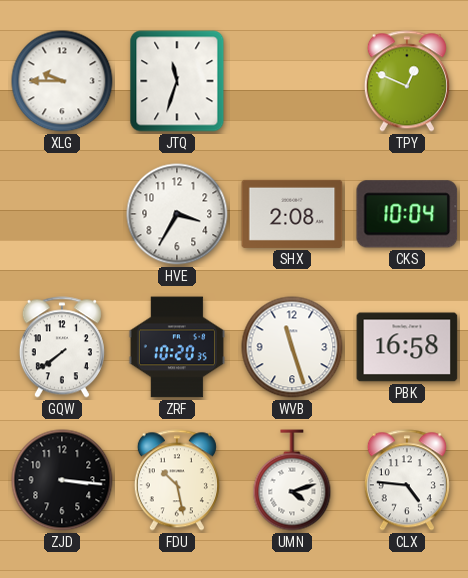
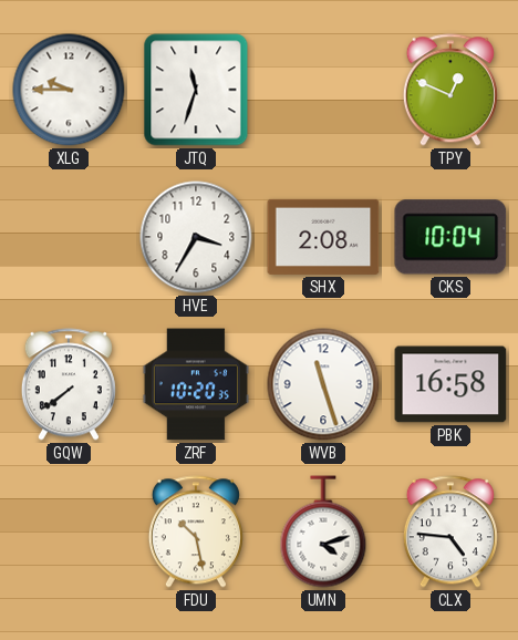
ZJD: 3:16 -> none
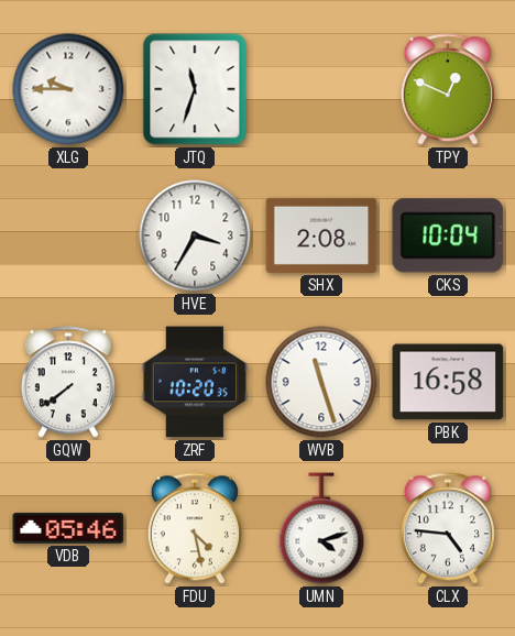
VDB: none -> 05:46
FDU: 10:28 -> 4:28
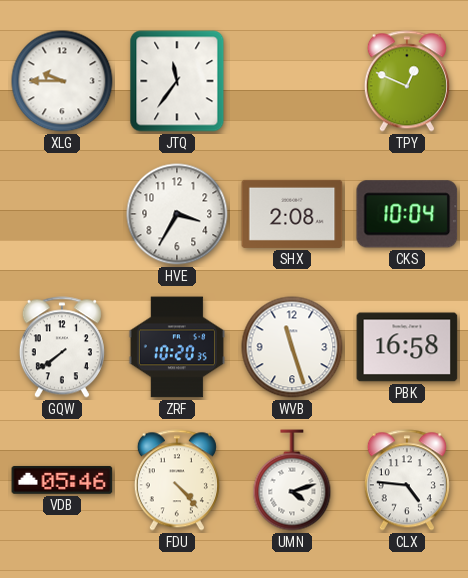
JTQ: 11:33 -> 11:36
FDU: 4:28 -> 4:23
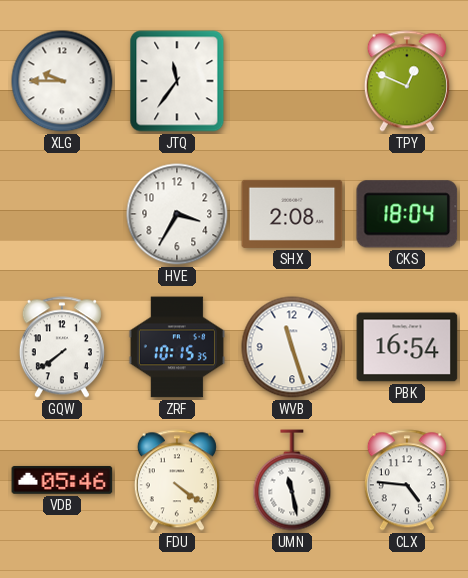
CKS: 10:04 -> 18:04
ZRF: 10:20 -> 10:15
PBK: 16:58 -> 16:54
FDU: 4:23 -> 4:21
UMN: 4:12 -> 11:28
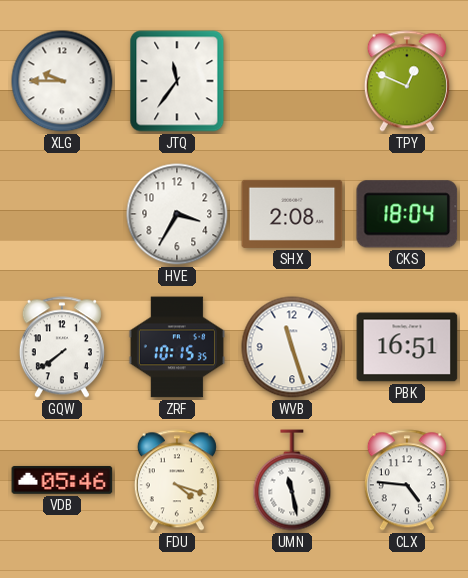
PBK: 16:54 -> 16:51
FDU: 4:21 -> 4:18
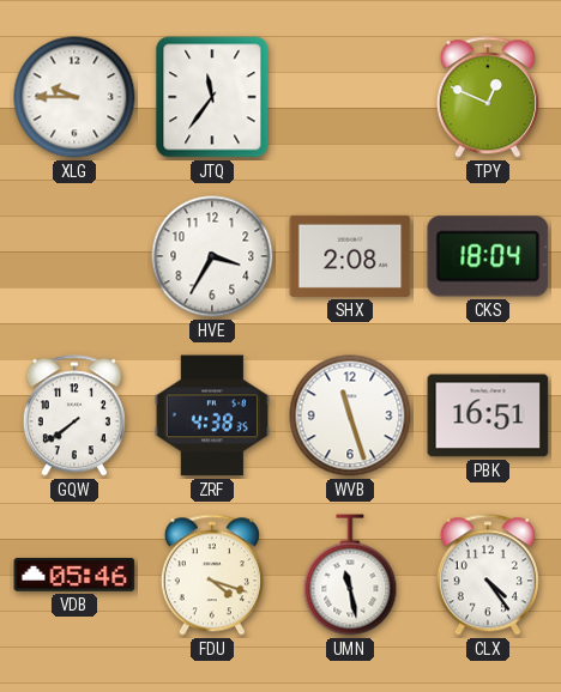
ZRF: 10:15 -> 4:38
CLX: 4:46 -> 4:24
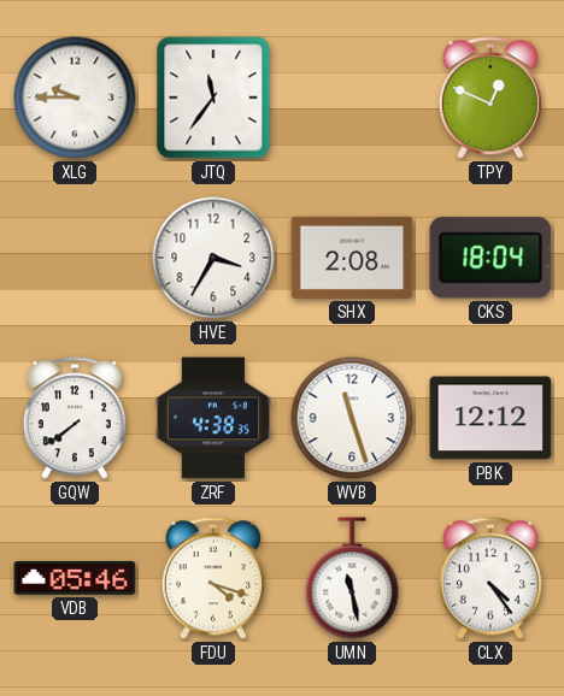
PBK: 16:51 -> 12:12
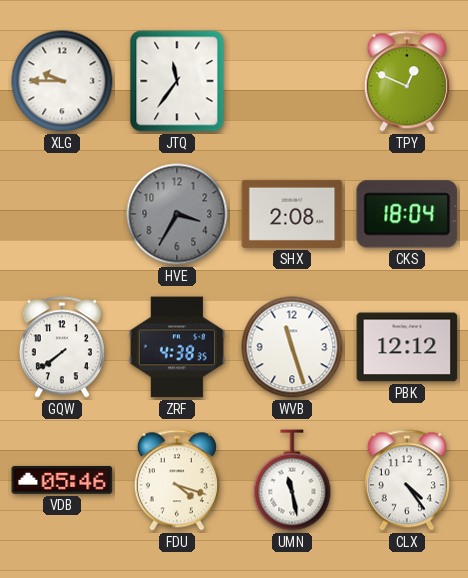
HVE dial: white -> grey
